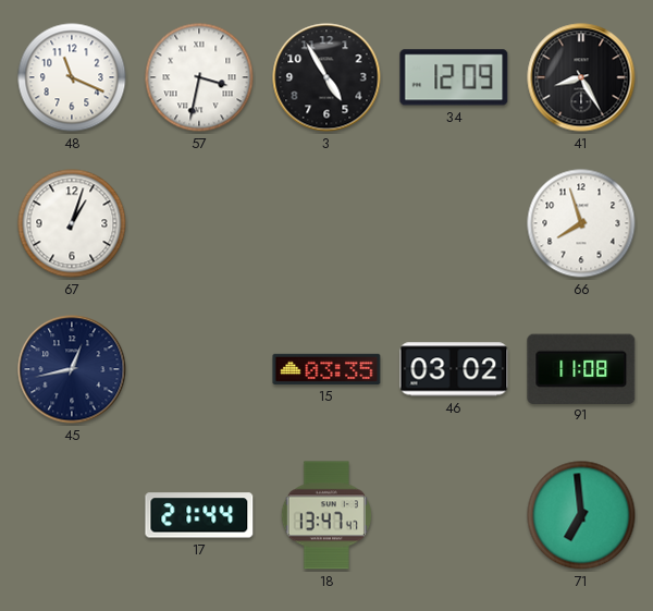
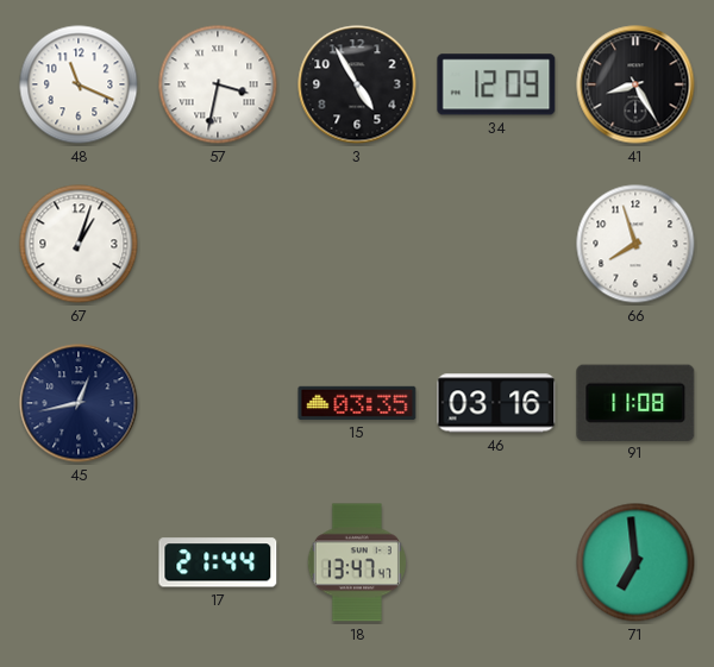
46: 03:02 -> 03:16
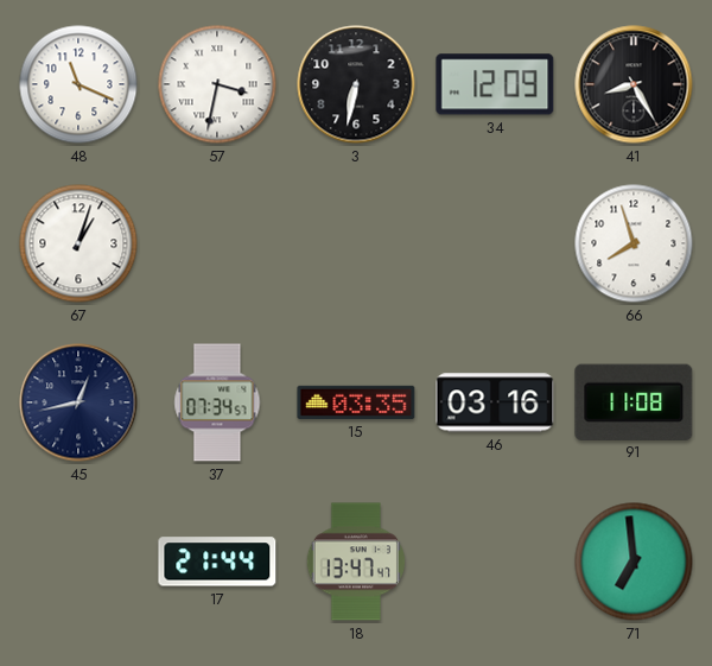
3: 4:55 -> 6:32
37: none -> 07:34
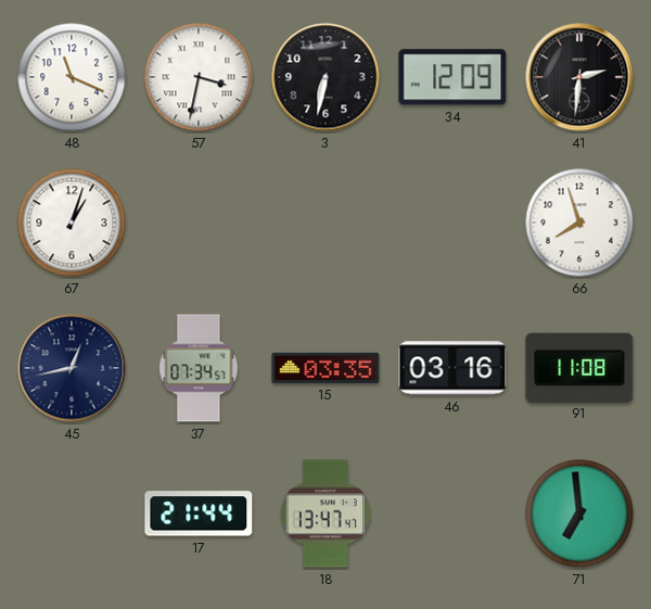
41: 8:25 -> 2:31
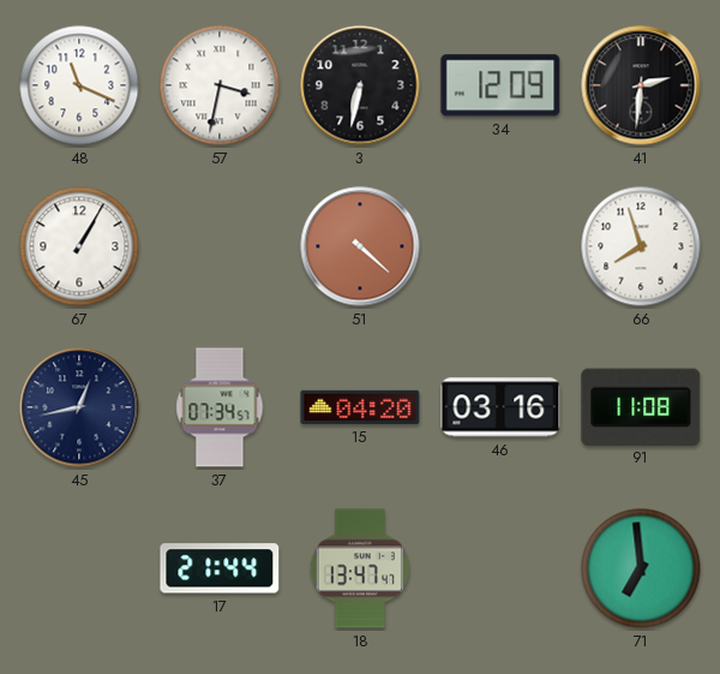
67: 1:03 -> 1:05
51: none -> 4:22
15: 03:35 -> 04:20
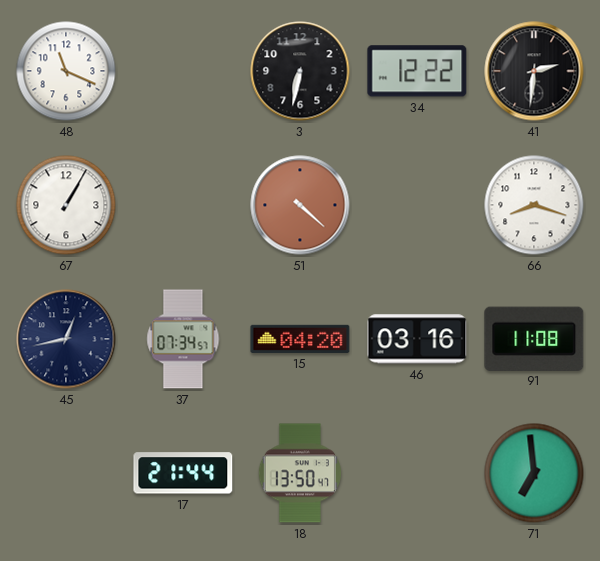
57: 3:32 -> none
34: 12:09 -> 12:22
66: 7:57 -> 8:18
18: 13:47 -> 13:50
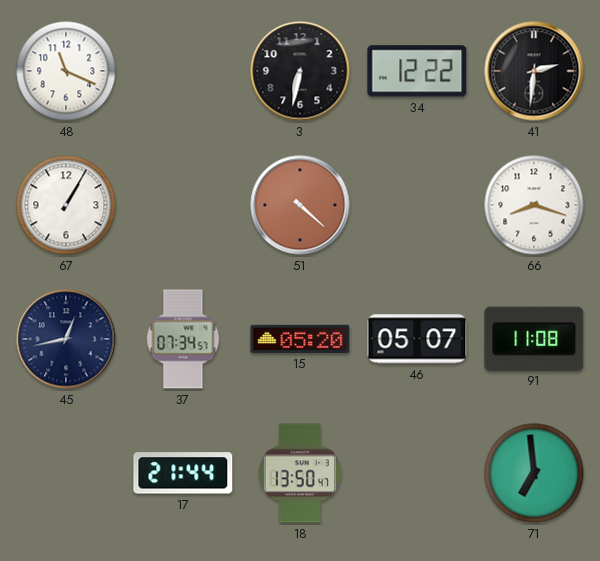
15: 04:20 -> 05:20
46: 03:16 -> 05:07
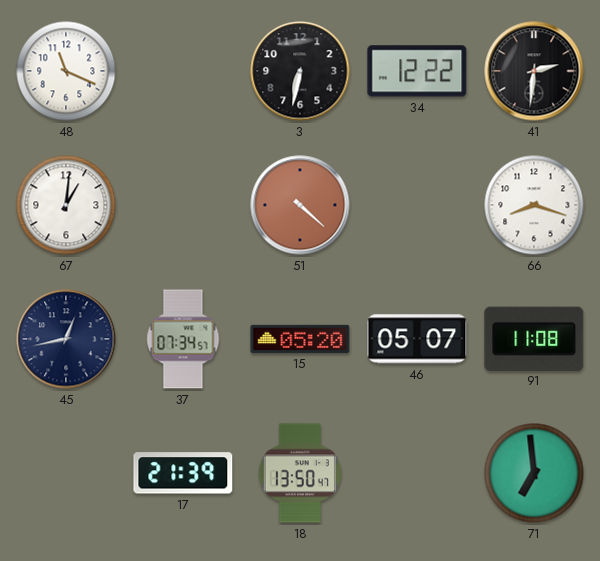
67: 1:05 -> 1:01
17: 21:44 -> 21:39
